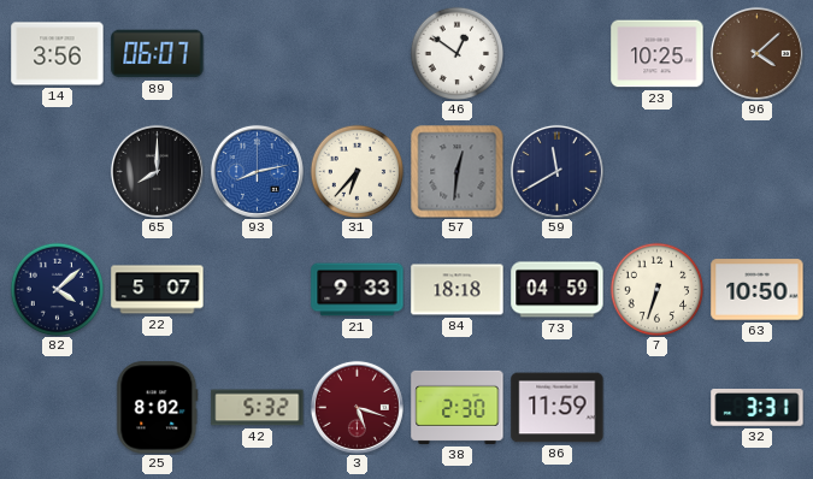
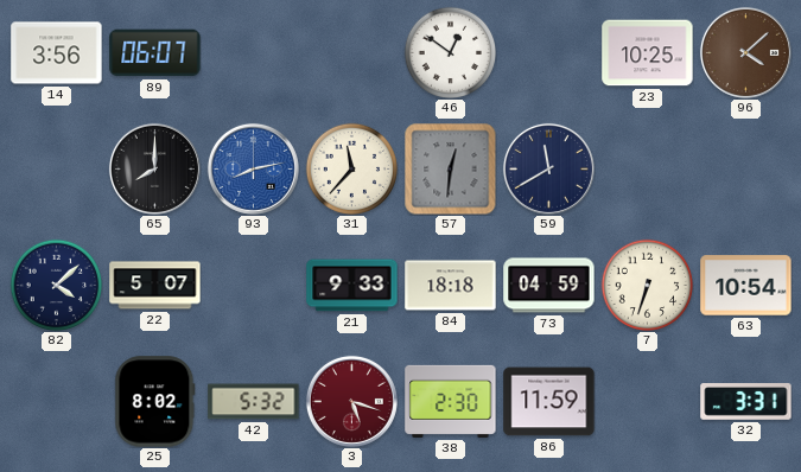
31: 6:37 -> 11:37
63: 10:50 -> 10:54
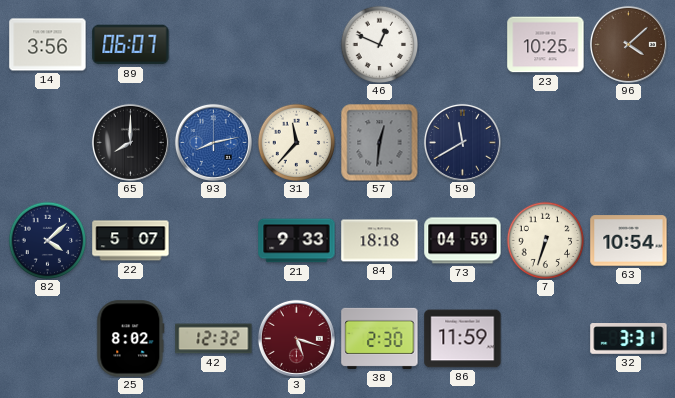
46: 12:51 -> 12:49
42: 5:32 -> 12:32
